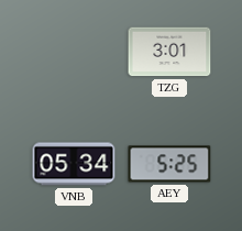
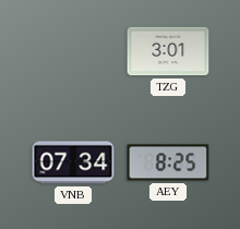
VNB: 05:34 -> 07:34
AEY: 5:25 -> 8:25
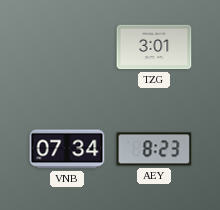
AEY: 8:25 -> 8:23
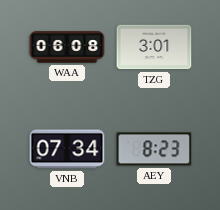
WAA: none -> 06:08
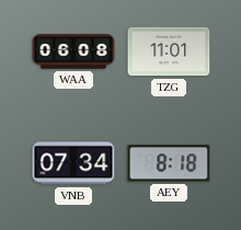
TZG: 3:01 -> 11:01
AEY: 8:23 -> 8:18
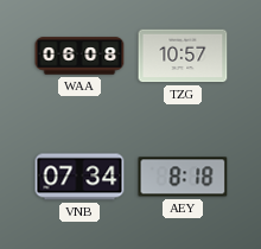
TZG: 11:01 -> 10:57
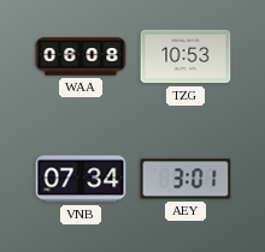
TZG: 10:57 -> 10:53
AEY: 8:18 -> 3:01
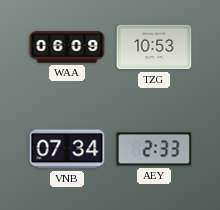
WAA: 06:08 -> 06:09
AEY: 3:01 -> 2:33
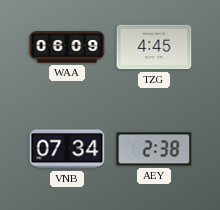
TZG: 10:53 -> 4:45
AEY: 2:33 -> 2:38
